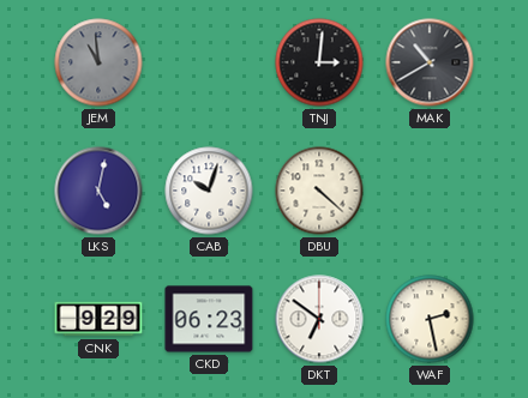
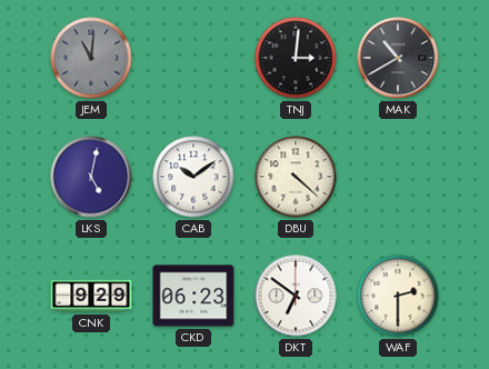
JEM: 10:59 -> 11:01
CAB: 10:03 -> 10:09
WAF: 2:28 -> 2:30
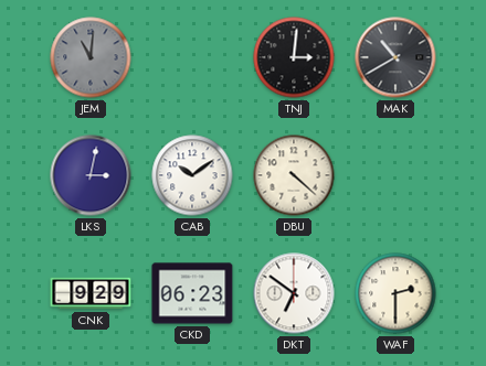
LKS: 5:02 -> 3:02
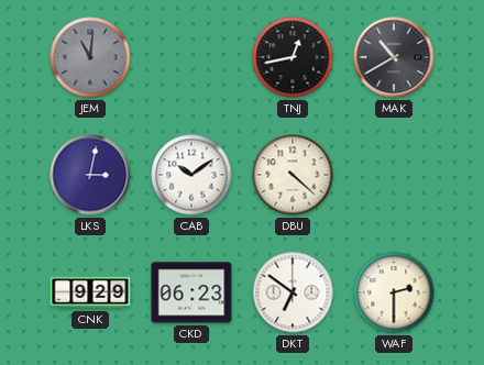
TNJ: 3:01 -> 12:43
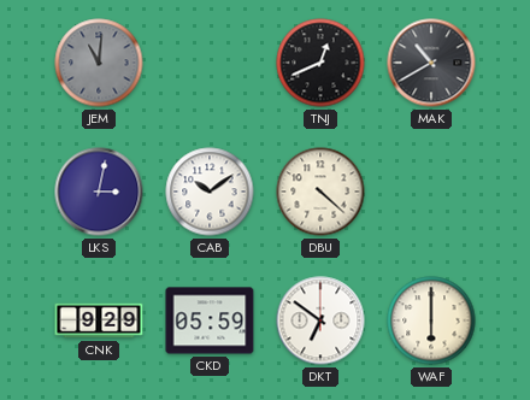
TNJ: 12:43 -> 12:41
CKD: 06:23 -> 05:59
WAF: 2:30 -> 6:00
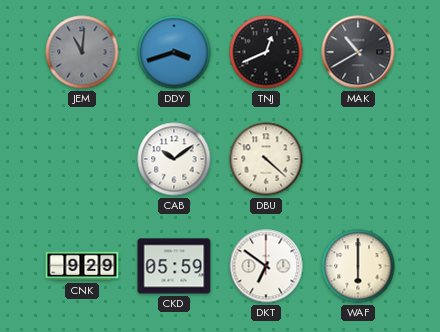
DDY: none -> 3:42
LKS: 3:02 -> none
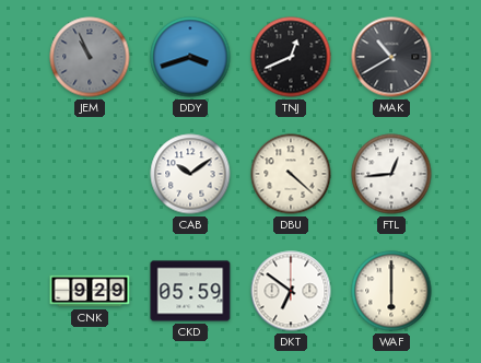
JEM: 11:01 -> 10:56
FTL: none -> 12:44
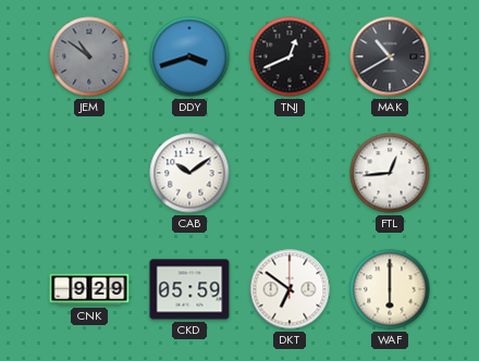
JEM: 10:56 -> 10:51
DBU: 4:22 -> none
